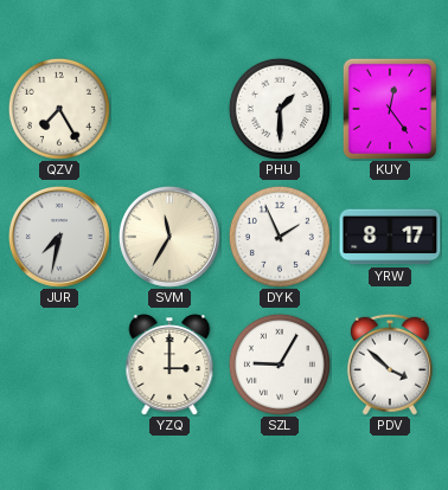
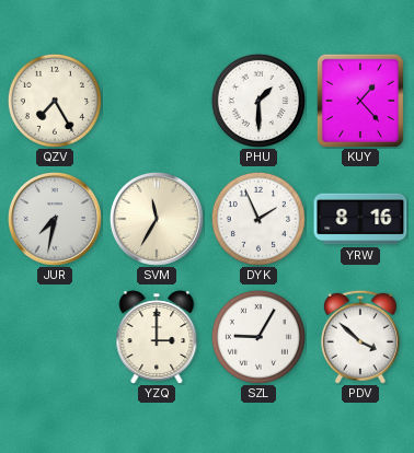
KUY: 12:24 -> 1:23
YRW: 8:17 -> 8:16
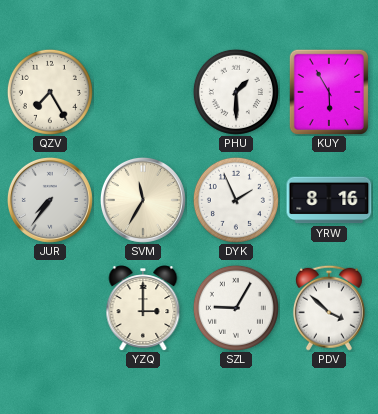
KUY: 1:23 -> 5:55
JUR: 7:32 -> 7:36
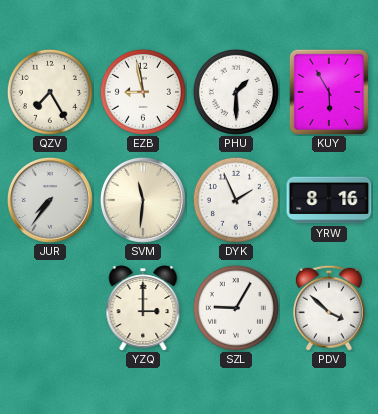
EZB: none -> 8:58
SVM: 11:35 -> 11:31
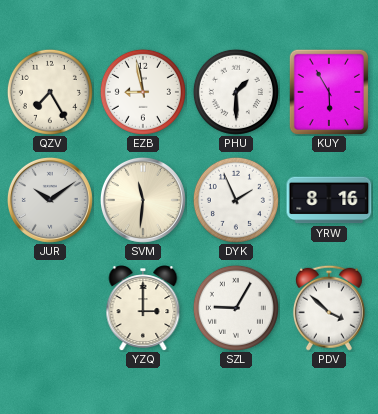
JUR: 7:36 -> 10:09
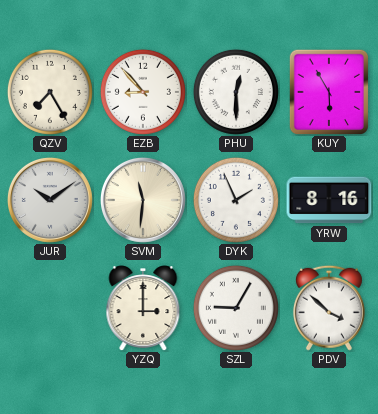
EZB: 8:58 -> 8:53
PHU: 1:30 -> 12:30
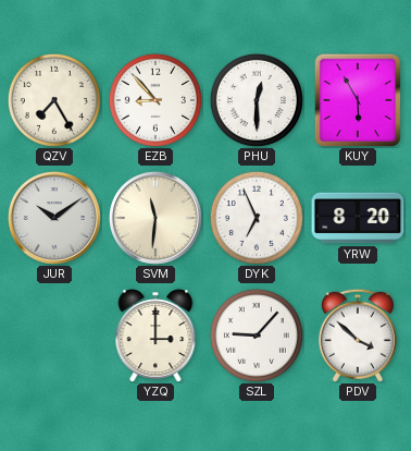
DYK: 1:56 -> 6:56
YRW: 8:16 -> 8:20
SZL: 9:05 -> 9:07
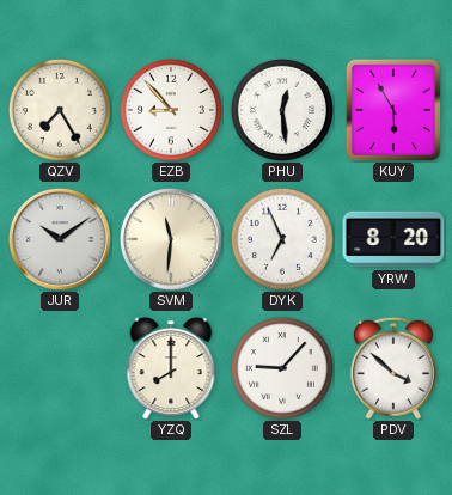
PHU: 12:30 -> 12:29
YZQ: 3:00 -> 8:00
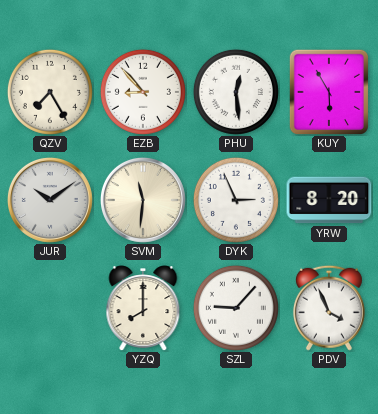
DYK: 6:56 -> 2:56
PDV: 3:52 -> 3:56
